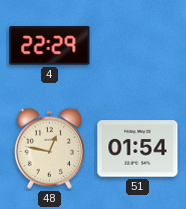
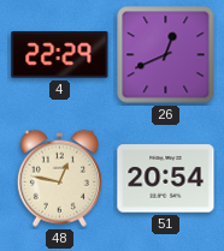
26: none -> 12:41
51: 01:54 -> 20:54
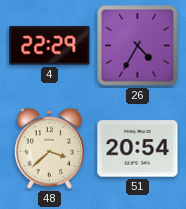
26: 12:41 -> 4:35
48: 12:47 -> 3:38
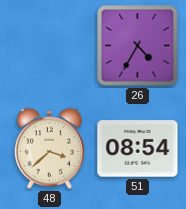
4: 22:29 -> none
51: 20:54 -> 08:54
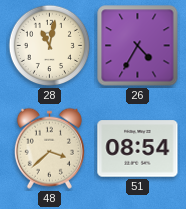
28: none -> 11:02
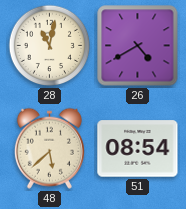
26: 4:35 -> 4:40
48: 3:38 -> 5:38
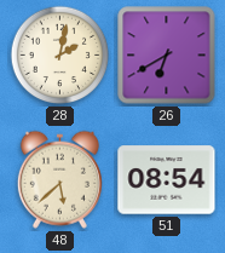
28: 11:02 -> 2:02
26: 4:40 -> 6:40
